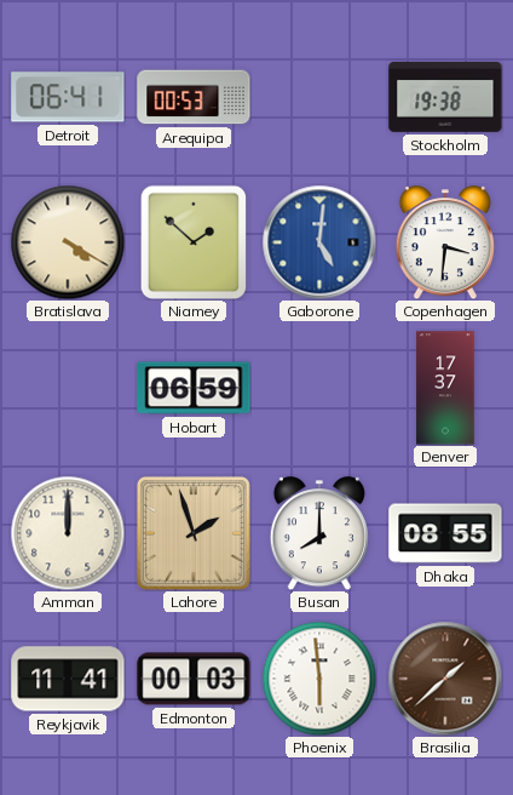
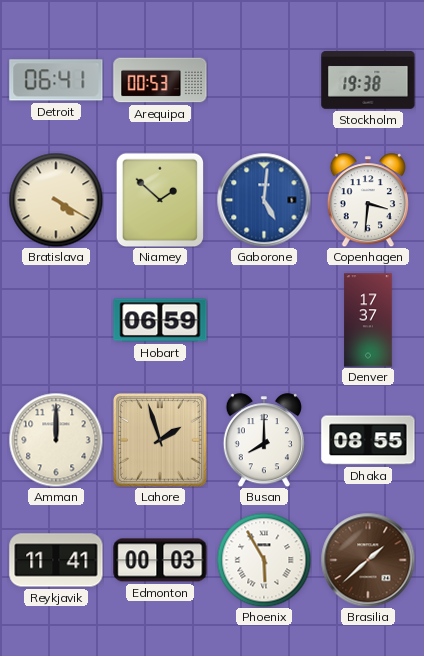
Phoenix: 5:59 -> 5:55
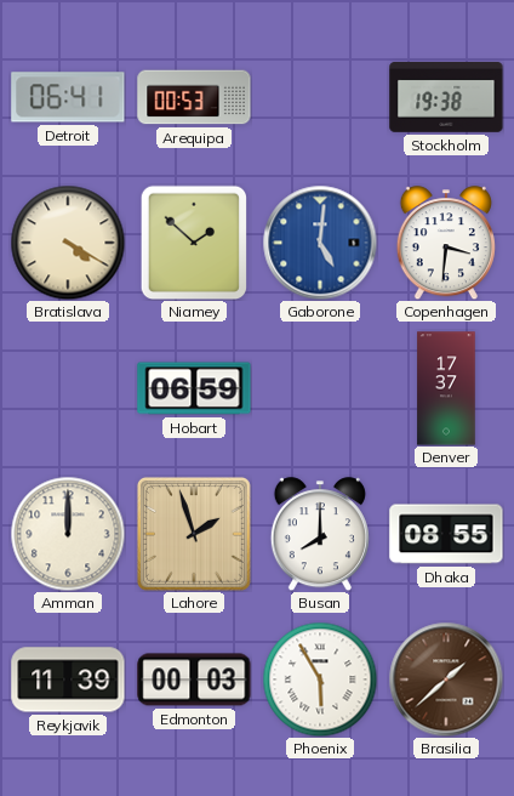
Reykjavik: 11:41 -> 11:39
